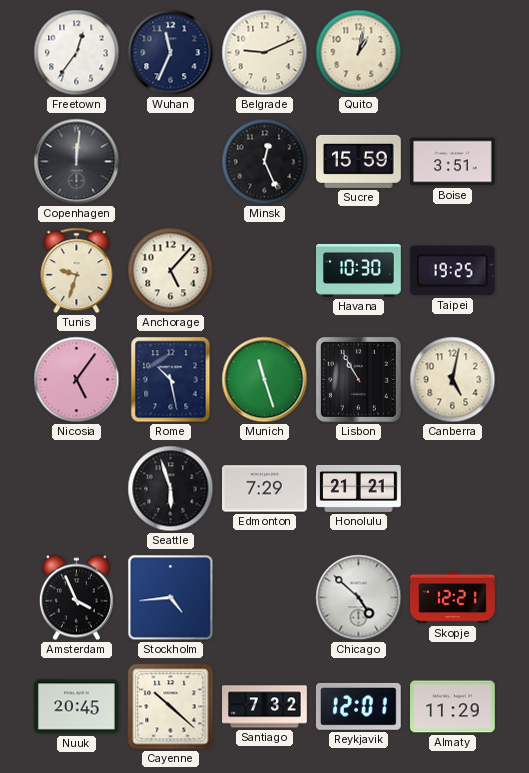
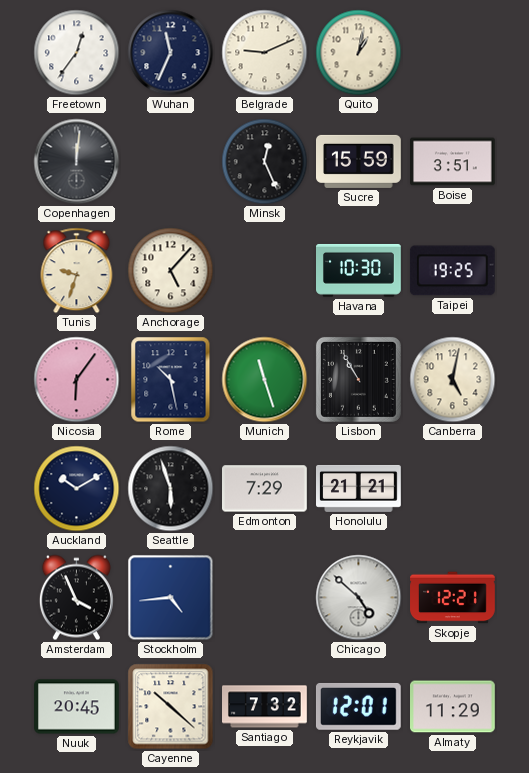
Nicosia: 5:06 -> 6:06
Auckland: none -> 10:10
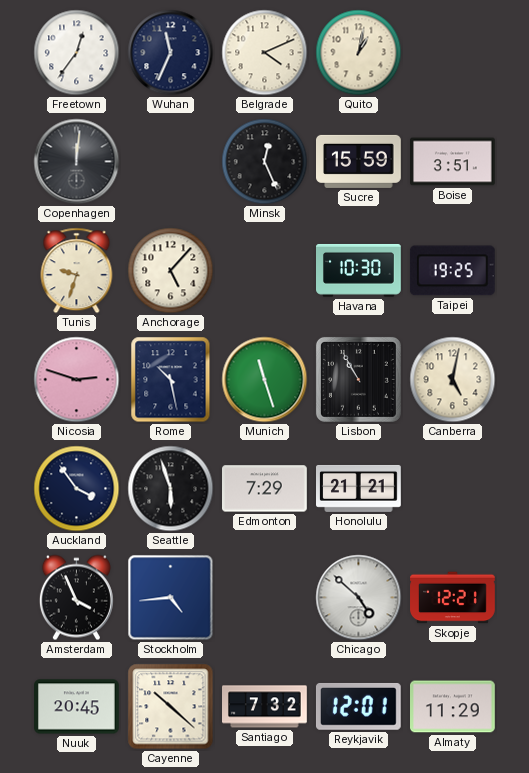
Belgrade: 9:11 -> 4:11
Nicosia: 6:06 -> 2:48
Auckland: 10:10 -> 3:54
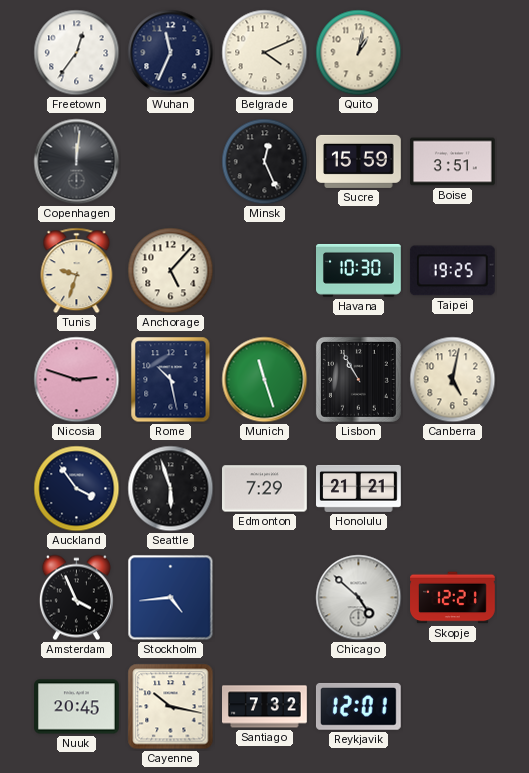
Cayenne: 10:22 -> 10:17
Almaty: 11:29 -> none
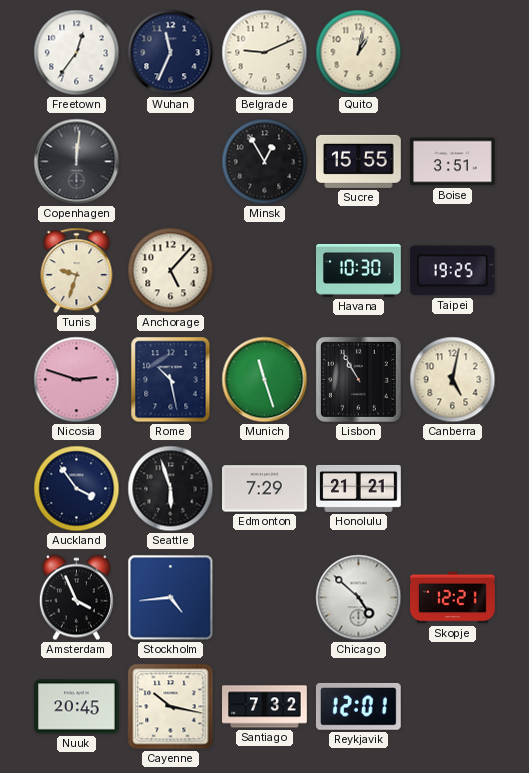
Belgrade: 4:11 -> 9:11
Minsk: 12:26 -> 12:55
Sucre: 15:59 -> 15:55
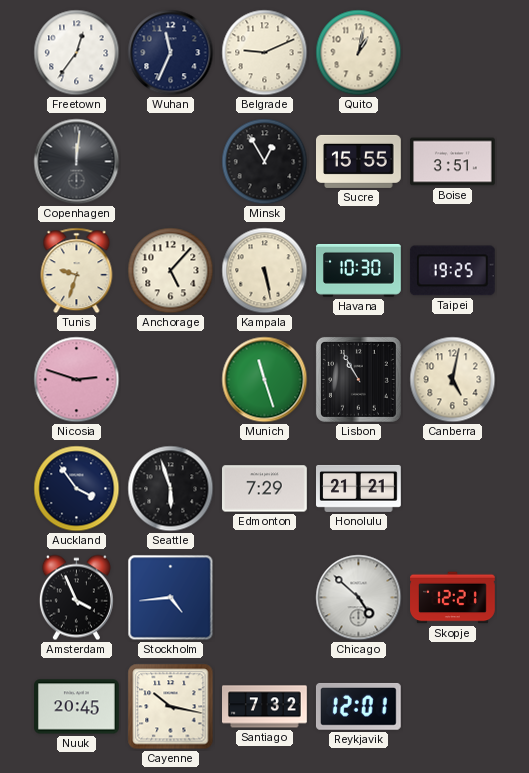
Kampala: none -> 5:28
Rome: 10:28 -> none
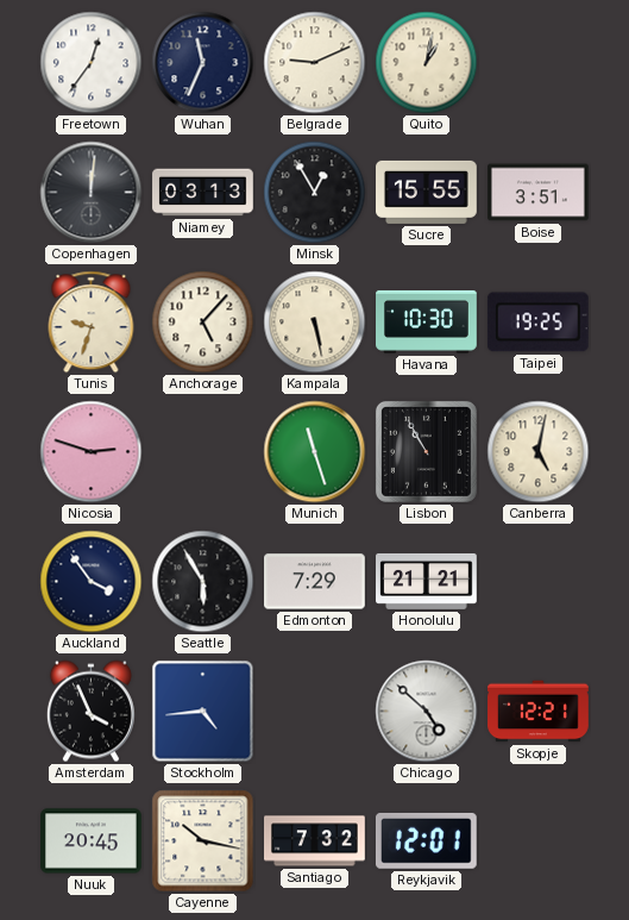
Niamey: none -> 03:13
Seattle: 5:57 -> 5:55
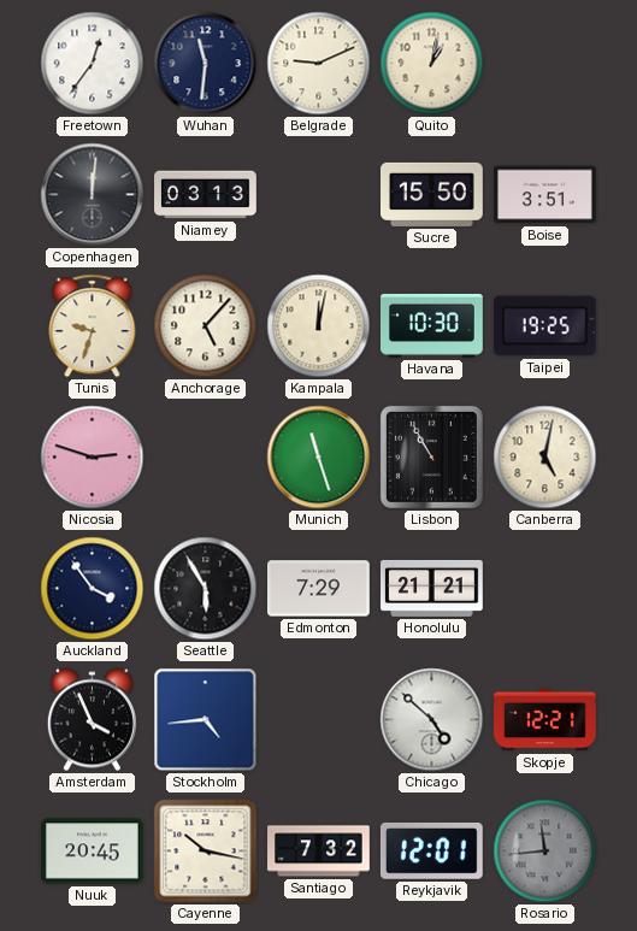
Wuhan: 11:34 -> 11:31
Minsk: 12:55 -> none
Sucre: 15:55 -> 15:50
Kampala: 5:28 -> 12:02
Rosario: none -> 11:44
